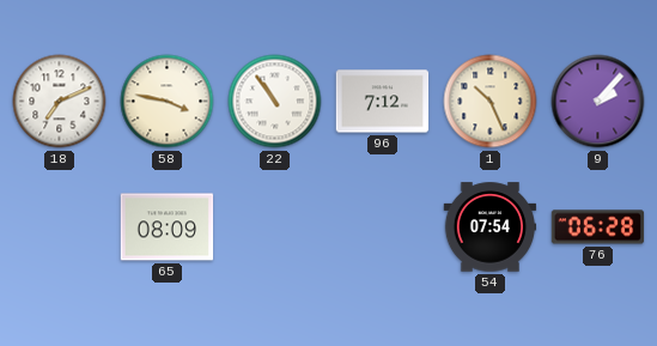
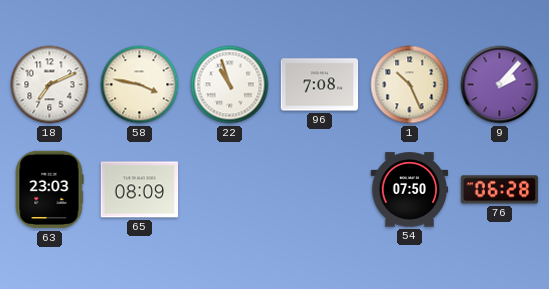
22: 10:54 -> 10:57
96: 7:12 -> 7:08
63: none -> 23:03
54: 07:54 -> 07:50
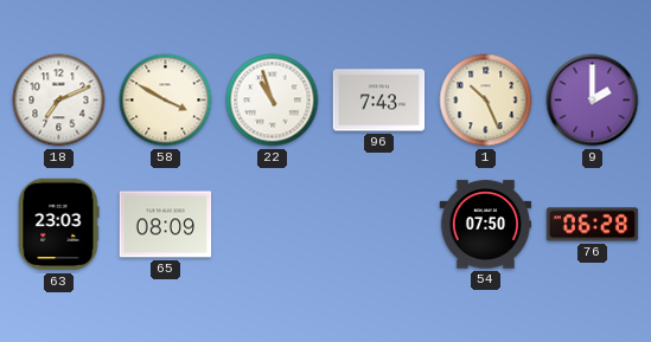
58: 3:47 -> 3:50
96: 7:08 -> 7:43
9: 2:07 -> 2:00
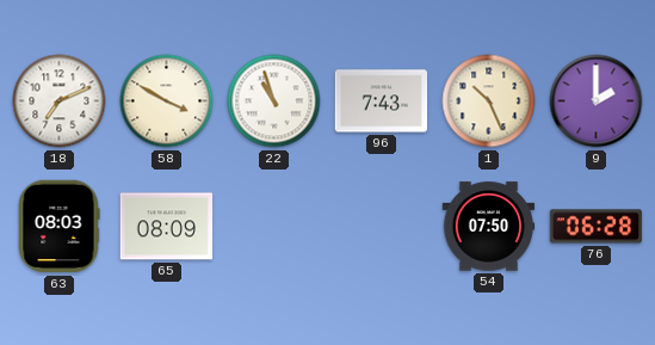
63: 23:03 -> 08:03
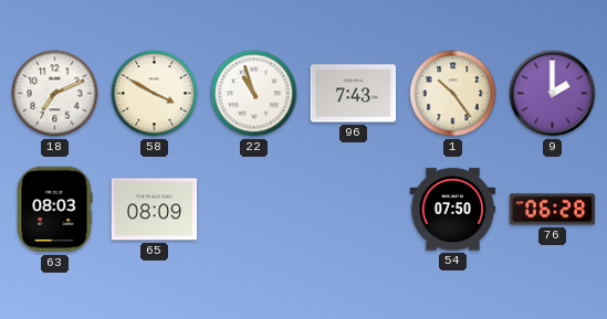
1: 10:26 -> 10:24
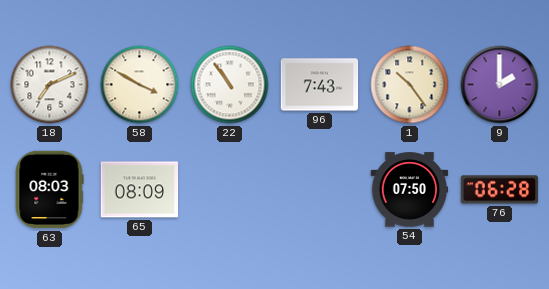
22: 10:57 -> 10:54
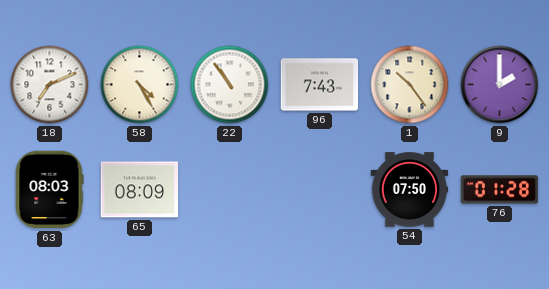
58: 3:50 -> 4:25
76: 06:28 -> 01:28
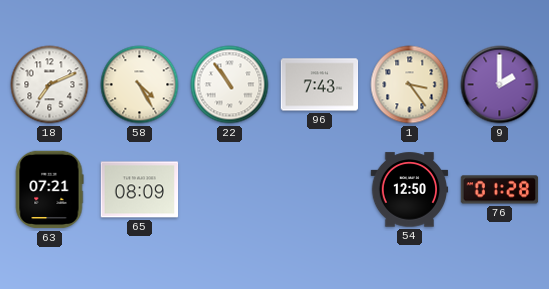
1: 10:24 -> 3:24
63: 08:03 -> 07:21
54: 07:50 -> 12:50
